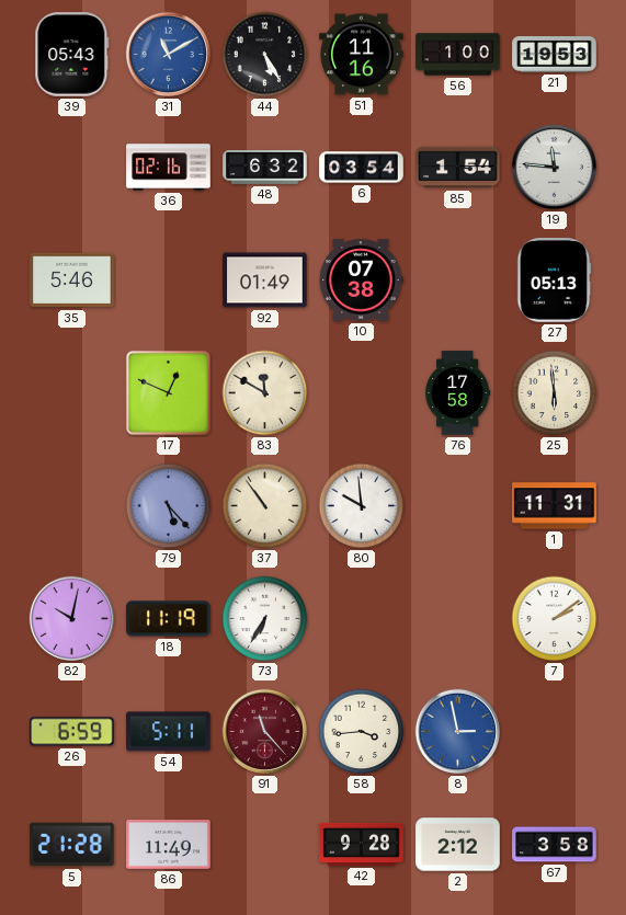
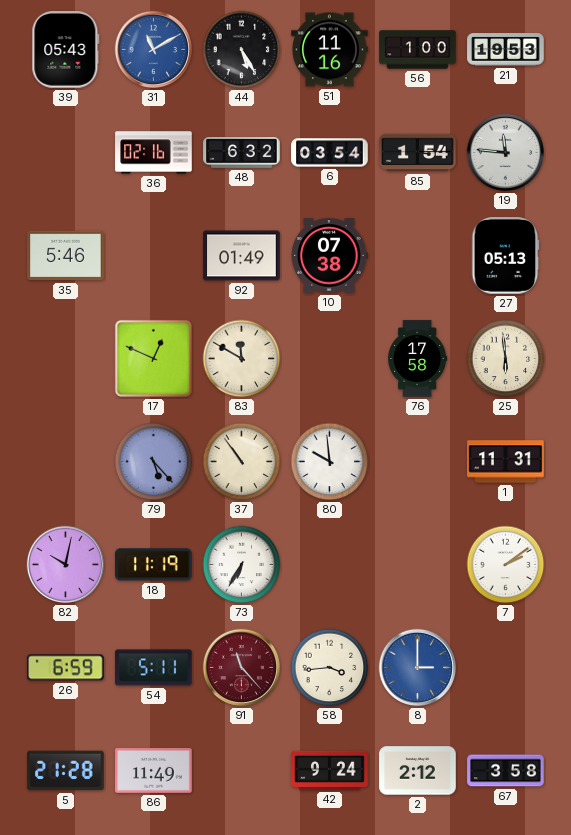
8: 2:58 -> 3:00
42: 9:28 -> 9:24
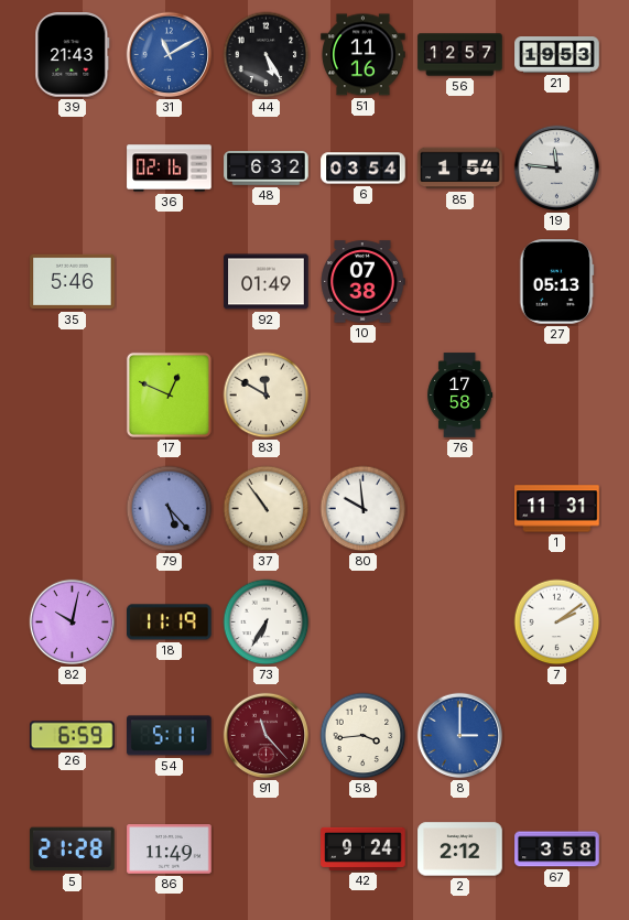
39: 05:43 -> 21:43
56: 1:00 -> 12:57
25: 5:59 -> none
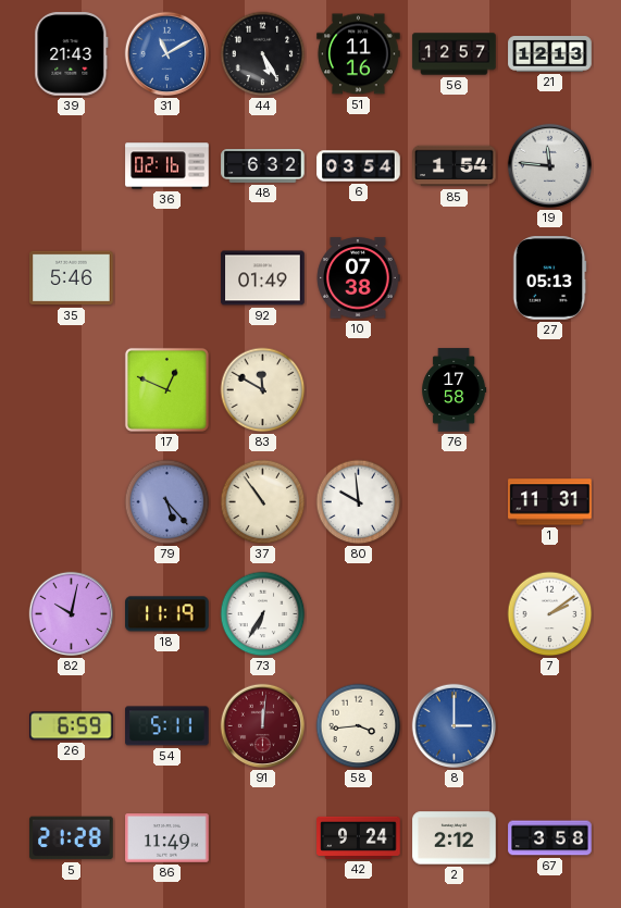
21: 19:53 -> 12:13
91: 11:23 -> 12:01
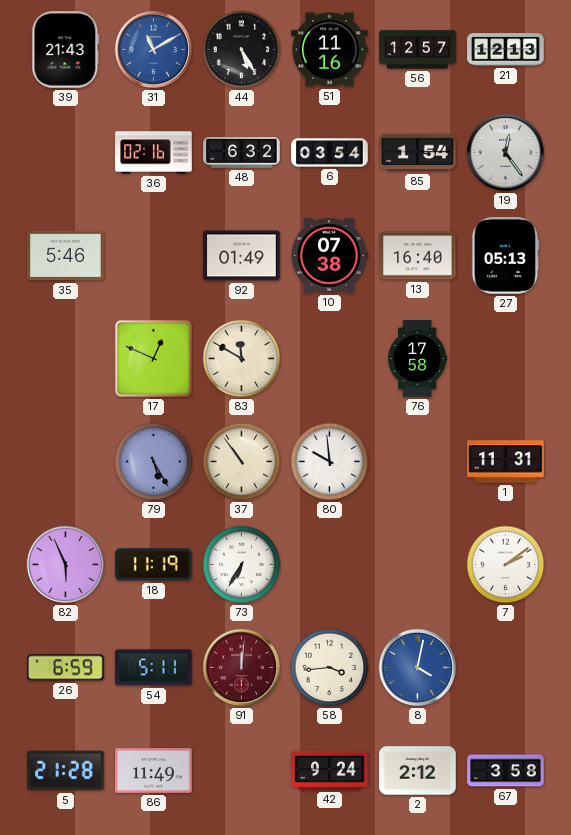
19: 11:46 -> 12:24
13: none -> 16:40
79: 5:23 -> 5:25
82: 10:02 -> 5:56
8: 3:00 -> 4:02
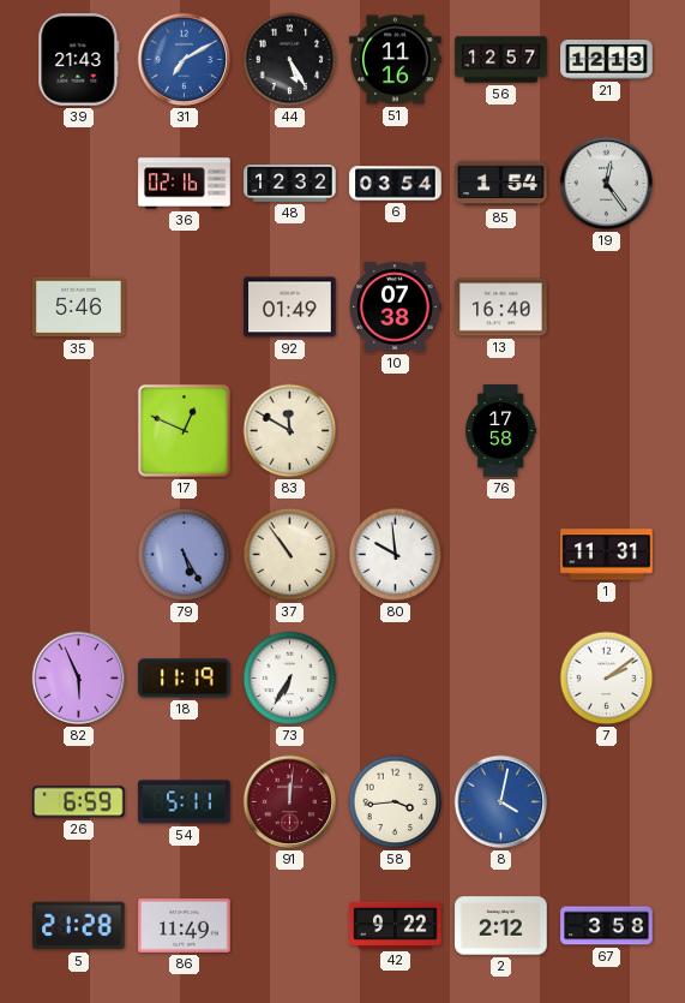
31: 11:10 -> 7:10
48: 6:32 -> 12:32
27: 05:13 -> none
42: 9:24 -> 9:22
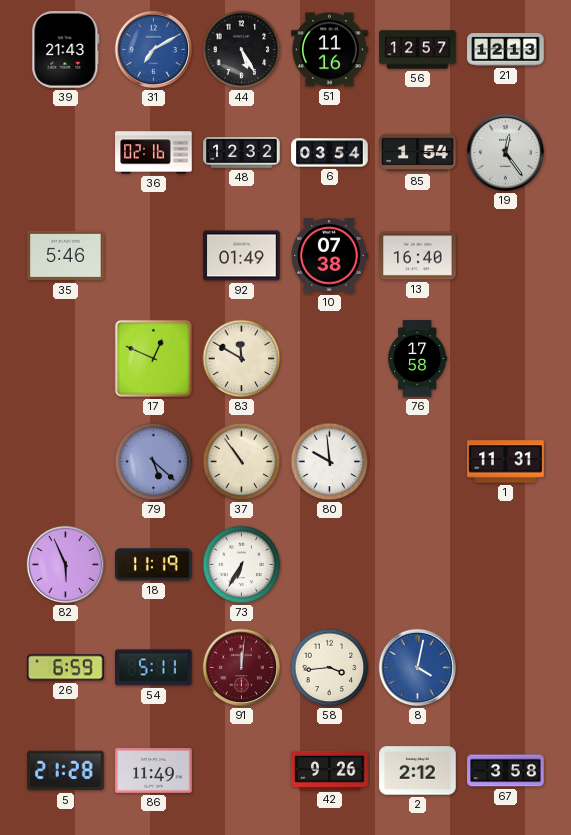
79: 5:25 -> 5:22
7: 2:09 -> none
42: 9:22 -> 9:26
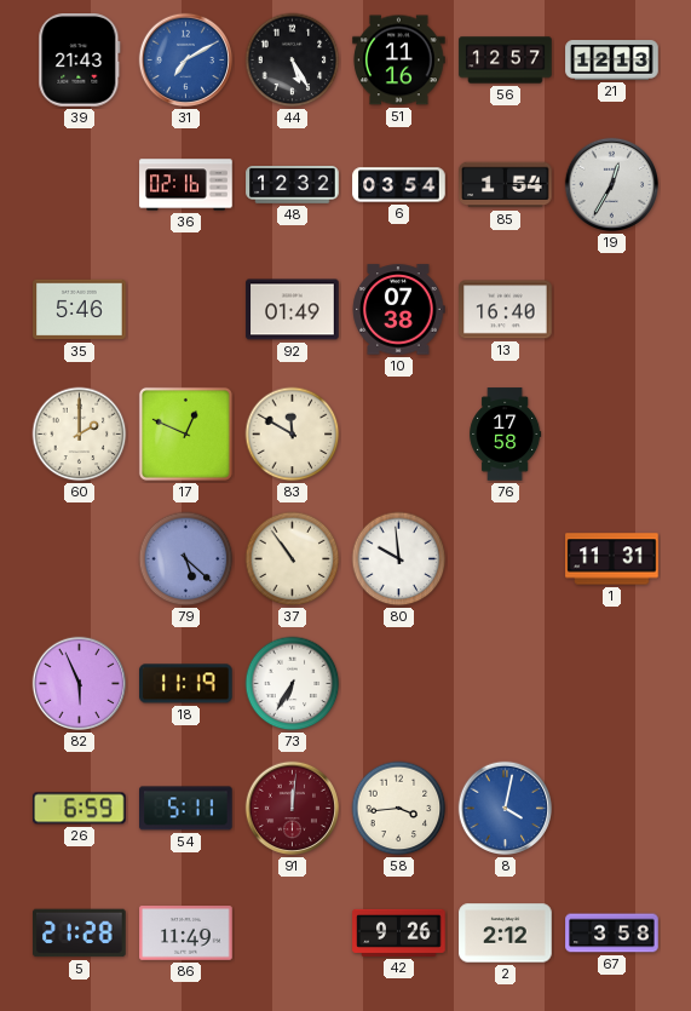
19: 12:24 -> 12:35
60: none -> 2:00
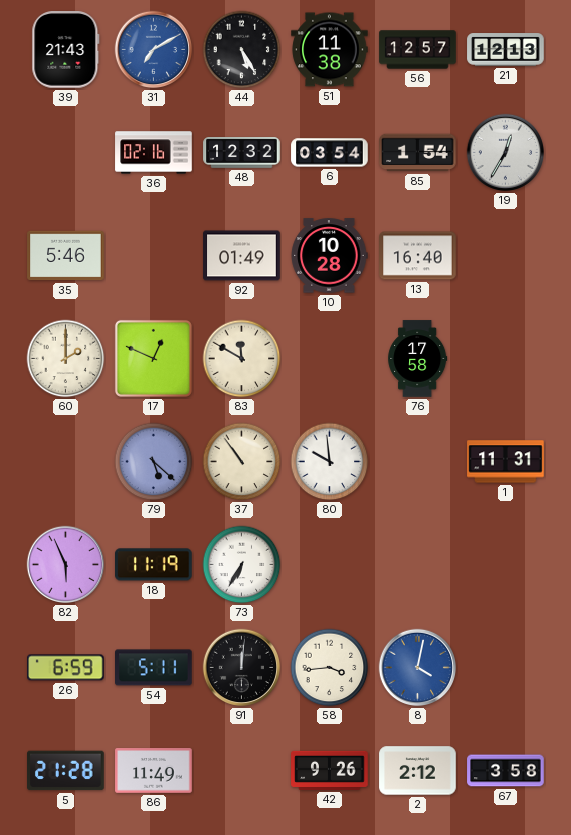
51: 11:16 -> 11:38
10: 07:38 -> 10:28
91 dial: burgundy -> black
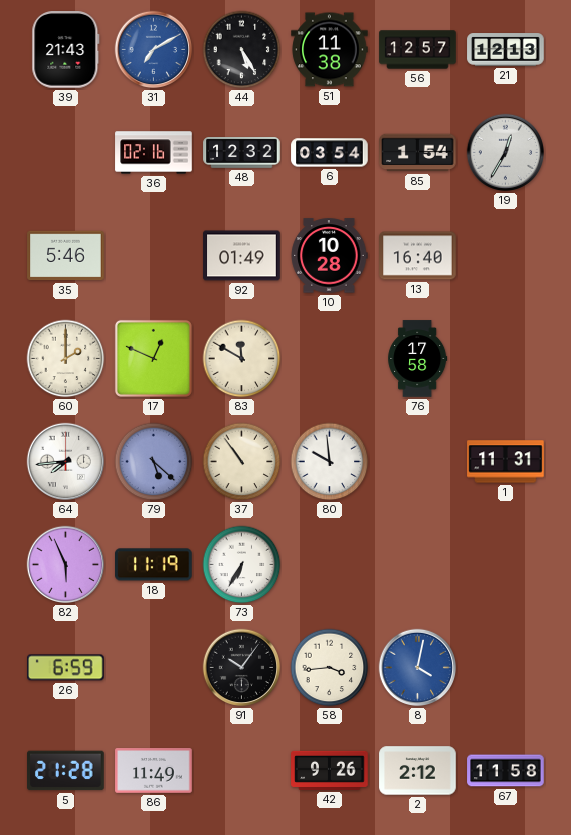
64: none -> 7:44
54: 5:11 -> none
91: 12:01 -> 10:06
67: 3:58 -> 11:58
